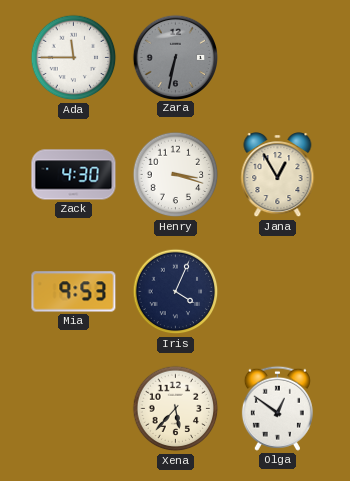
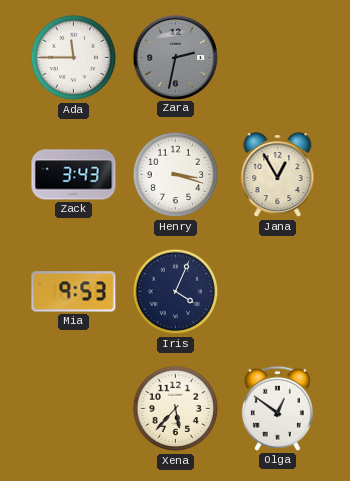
Zara: 6:32 -> 2:32
Zack: 4:30 -> 3:43
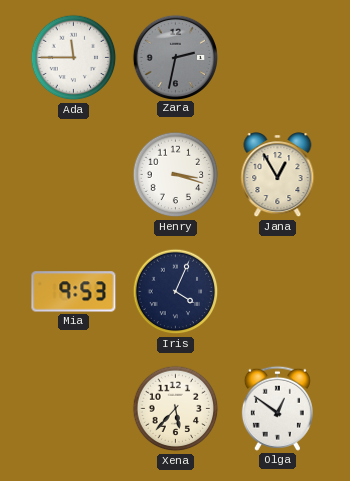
Zack: 3:43 -> none
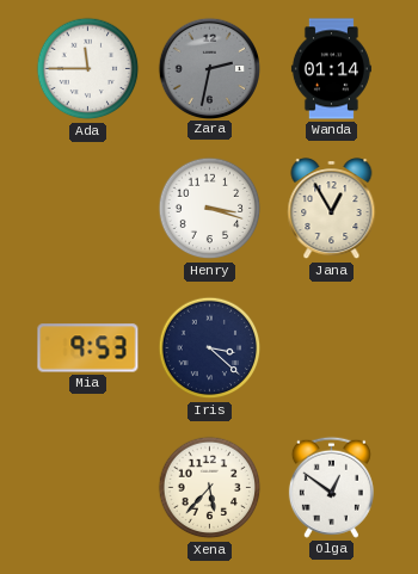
Wanda: none -> 01:14
Iris: 4:04 -> 3:22
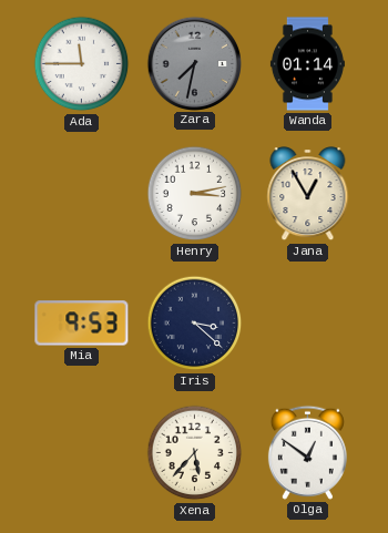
Zara: 2:32 -> 7:32
Henry: 3:18 -> 3:13
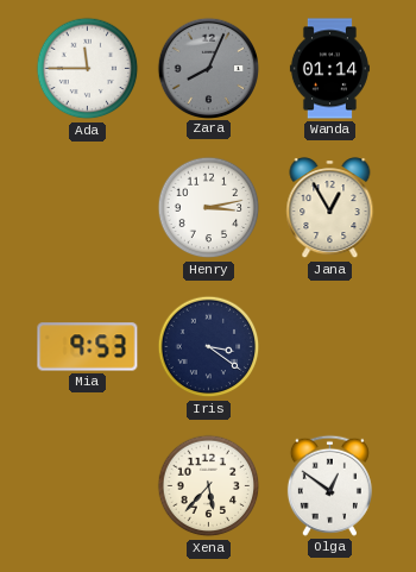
Zara: 7:32 -> 8:04
Iris: 3:22 -> 3:21
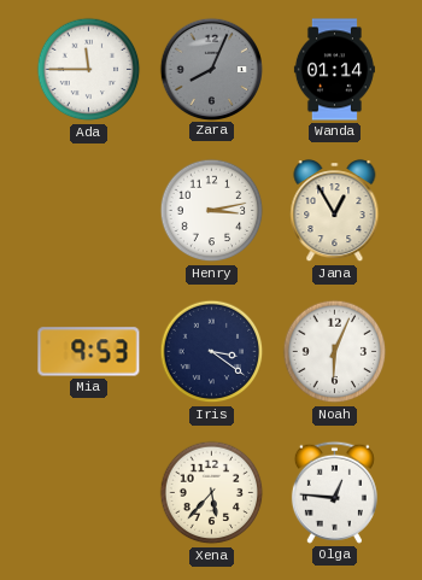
Noah: none -> 6:04
Olga: 12:51 -> 12:46
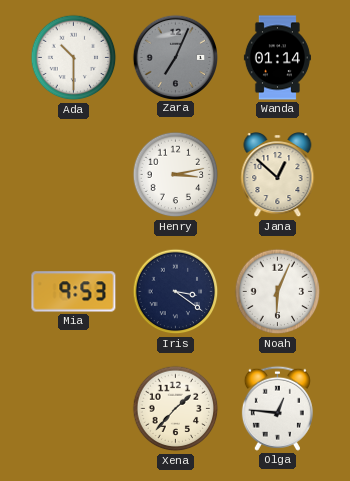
Ada: 11:45 -> 10:30
Zara: 8:04 -> 7:04
Jana: 12:55 -> 12:52
Xena: 5:37 -> 1:37
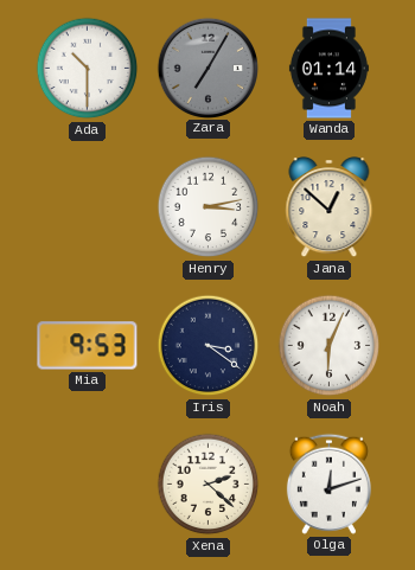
Zara: 7:04 -> 7:05
Xena: 1:37 -> 2:22
Olga: 12:46 -> 12:12
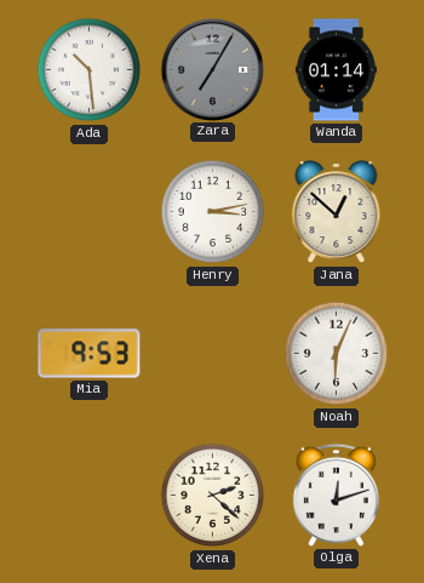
Ada: 10:30 -> 10:29
Iris: 3:21 -> none
